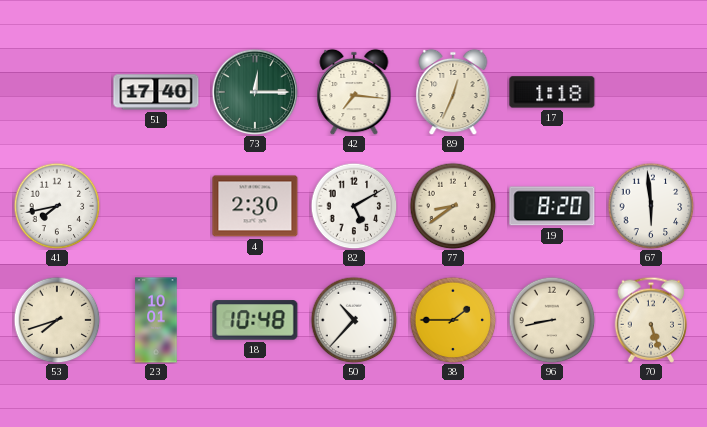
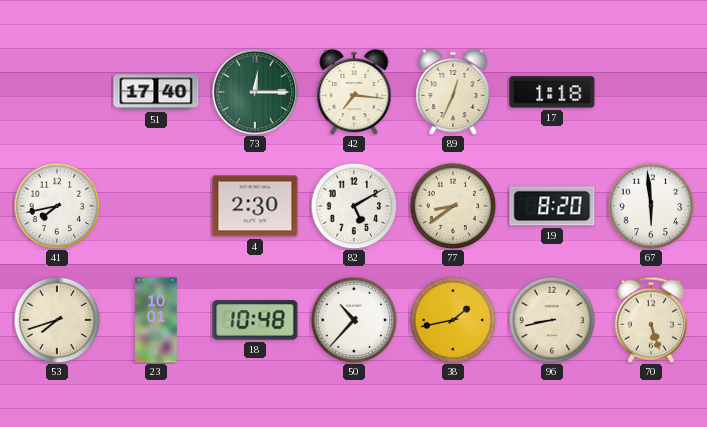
38: 1:45 -> 1:43
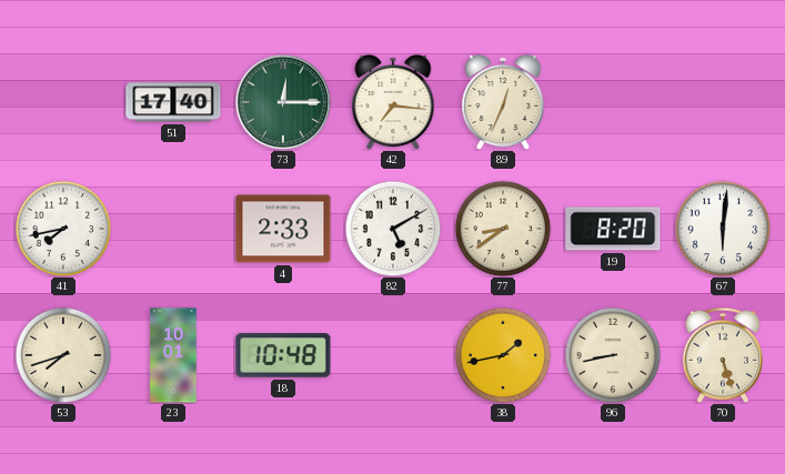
17: 1:18 -> none
4: 2:30 -> 2:33
67: 5:59 -> 6:01
50: 10:37 -> none
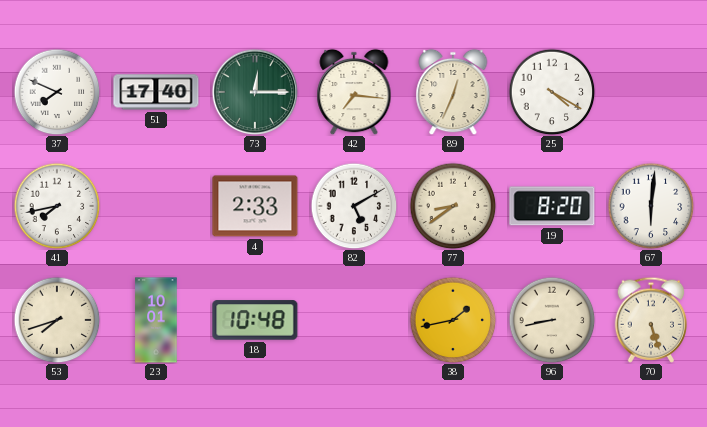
37: none -> 7:49
25: none -> 4:20
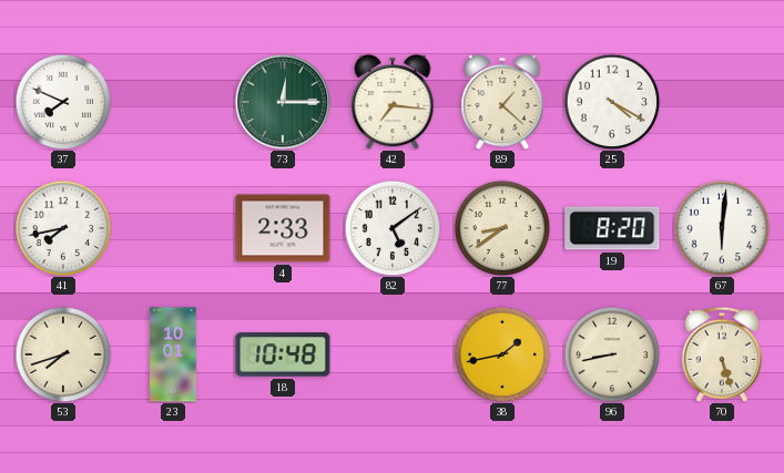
51: 17:40 -> none
89: 12:34 -> 1:22
82: 5:10 -> 5:09
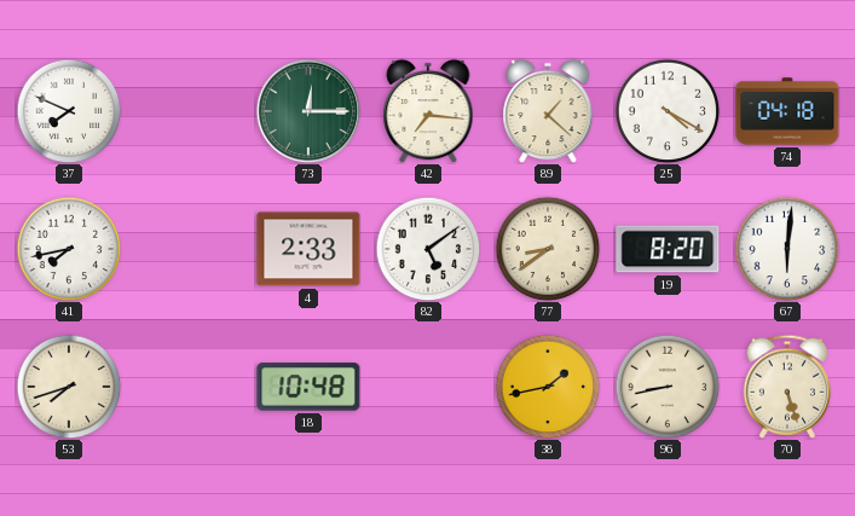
74: none -> 04:18
23: 10:01 -> none
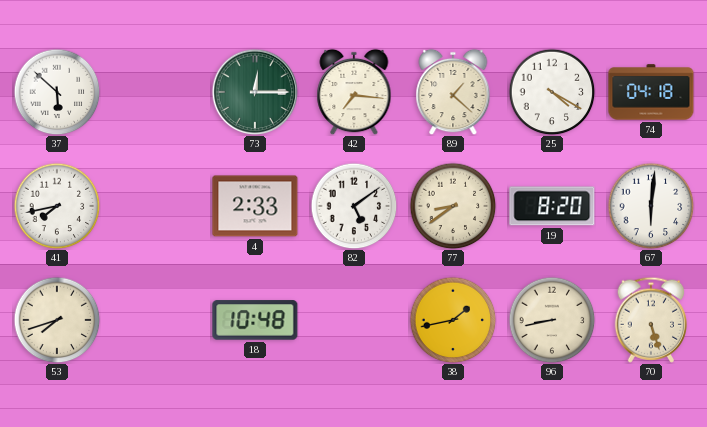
37: 7:49 -> 5:52
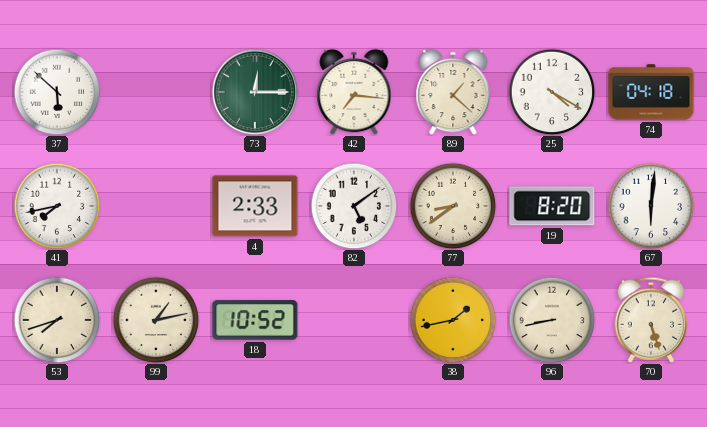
99: none -> 1:13
18: 10:48 -> 10:52
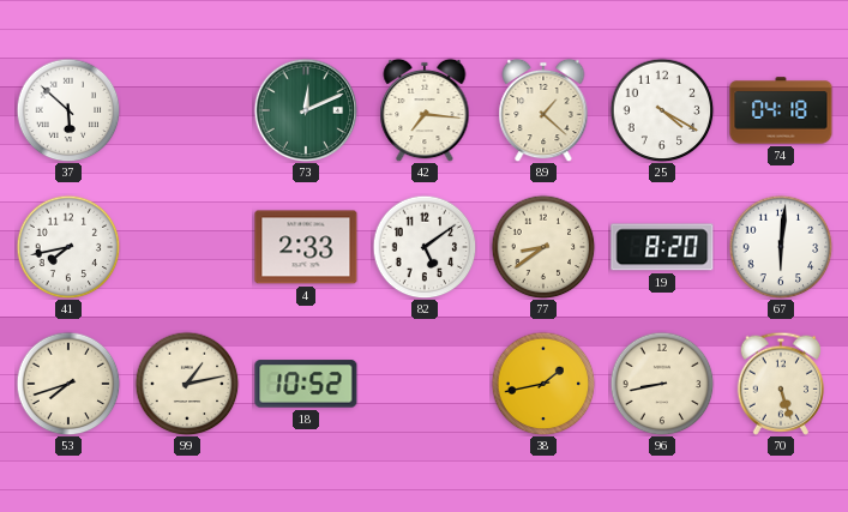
73: 12:15 -> 12:11
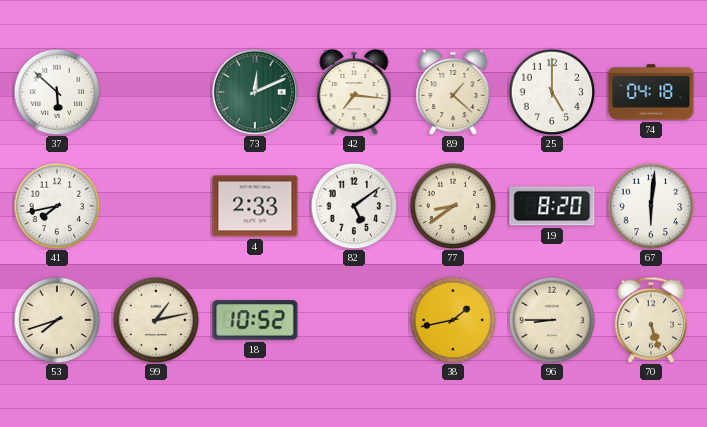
25: 4:20 -> 5:00
96: 8:43 -> 8:45
